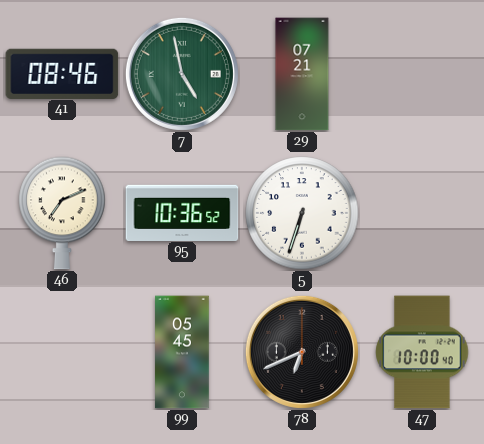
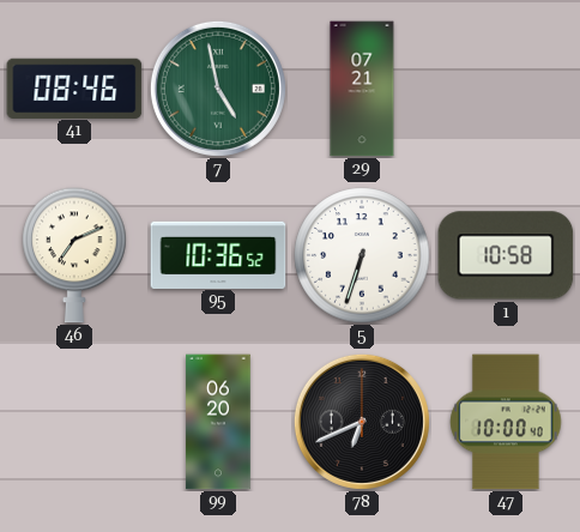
1: none -> 10:58
99: 05:45 -> 06:20
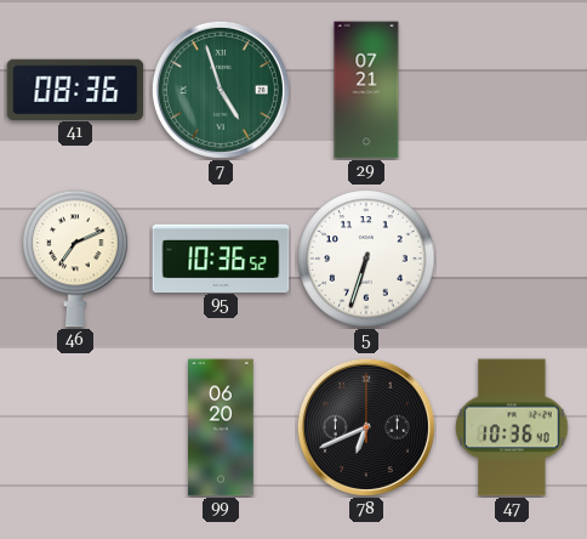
41: 08:46 -> 08:36
7: 4:58 -> 4:57
1: 10:58 -> none
47: 10:00 -> 10:36
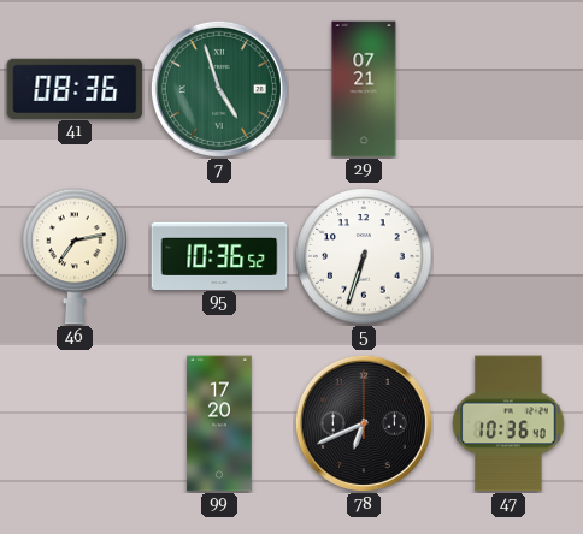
46: 7:11 -> 7:13
99: 06:20 -> 17:20
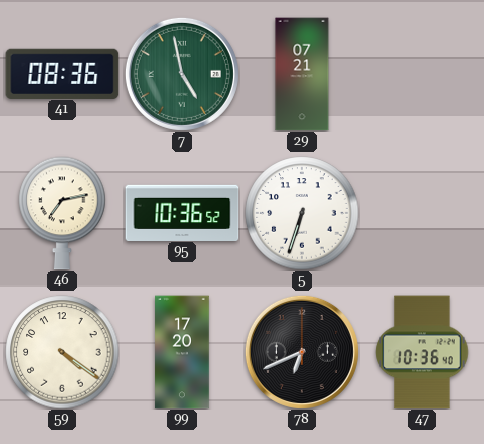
7: 4:57 -> 4:58
59: none -> 4:21
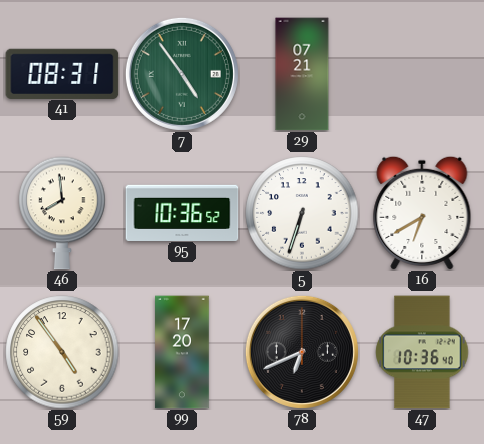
41: 08:36 -> 08:31
7: 4:58 -> 4:54
46: 7:13 -> 7:59
16: none -> 6:40
59: 4:21 -> 4:54
